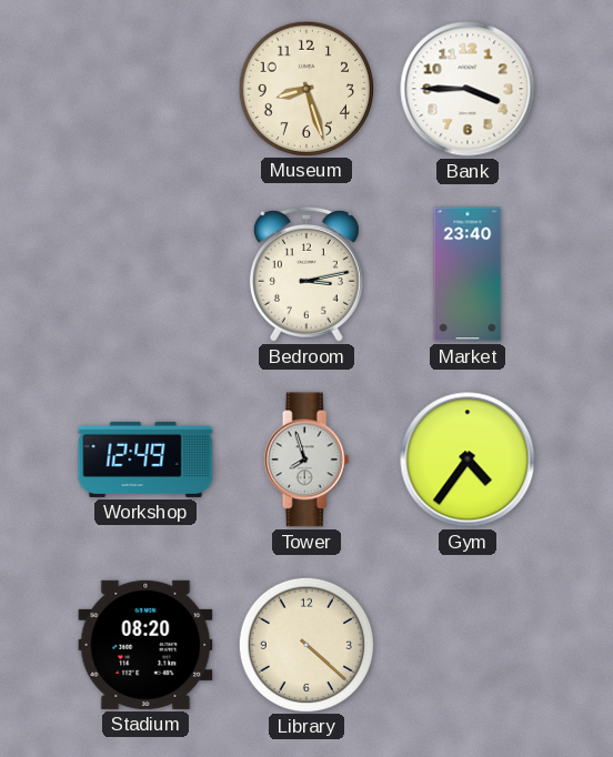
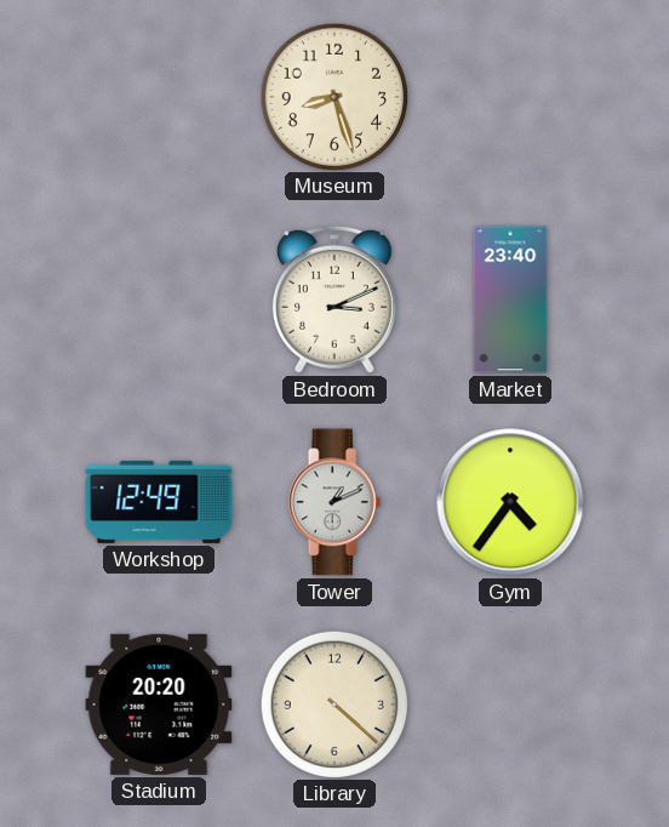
Bank: 3:45 -> none
Bedroom: 3:13 -> 3:11
Tower: 7:57 -> 1:11
Stadium: 08:20 -> 20:20
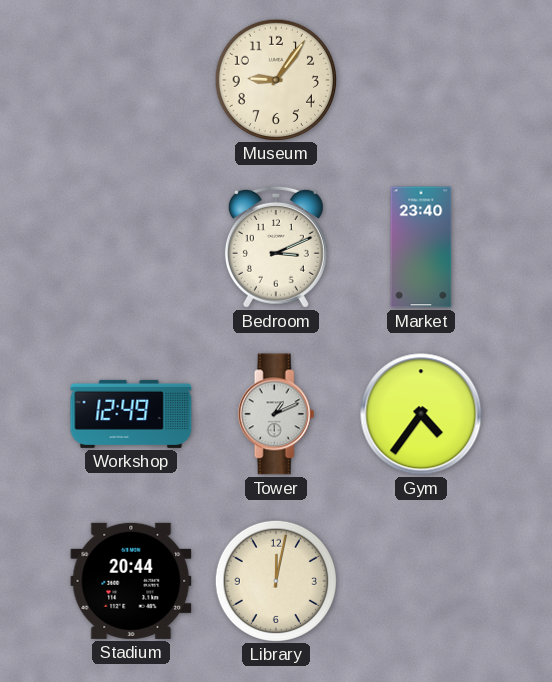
Museum: 8:27 -> 9:06
Stadium: 20:20 -> 20:44
Library: 4:22 -> 12:02
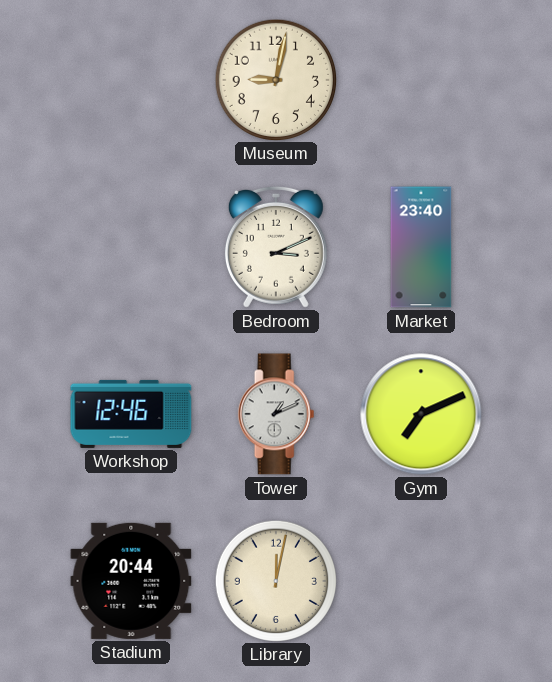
Museum: 9:06 -> 9:02
Workshop: 12:49 -> 12:46
Gym: 4:36 -> 7:11
